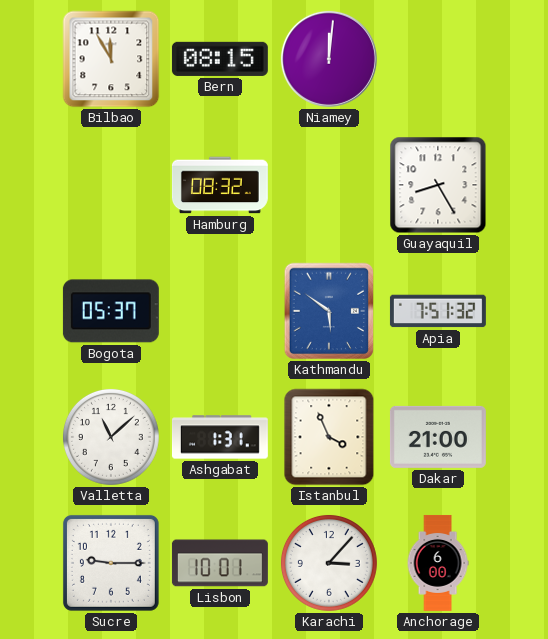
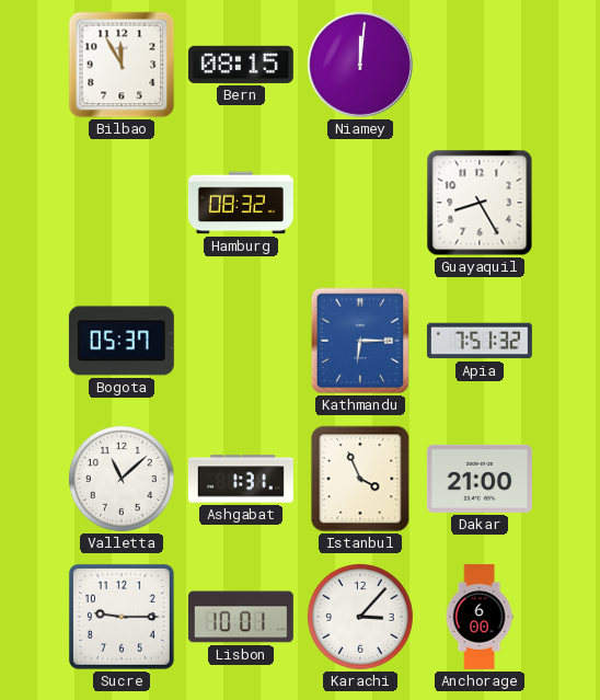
Kathmandu: 5:51 -> 6:15
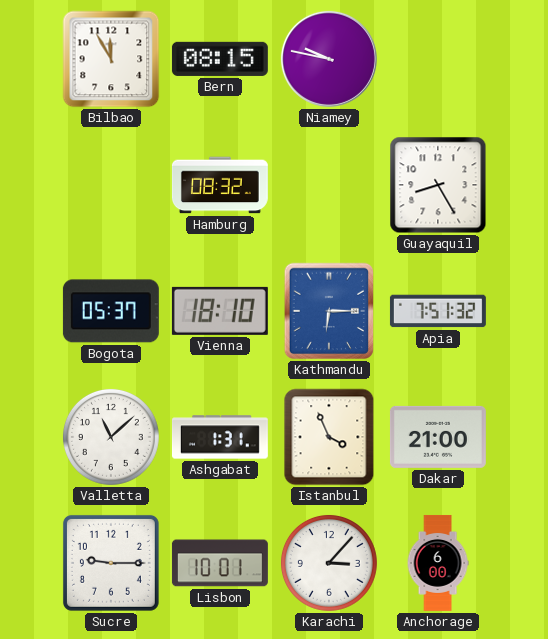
Niamey: 12:01 -> 9:47
Vienna: none -> 18:10
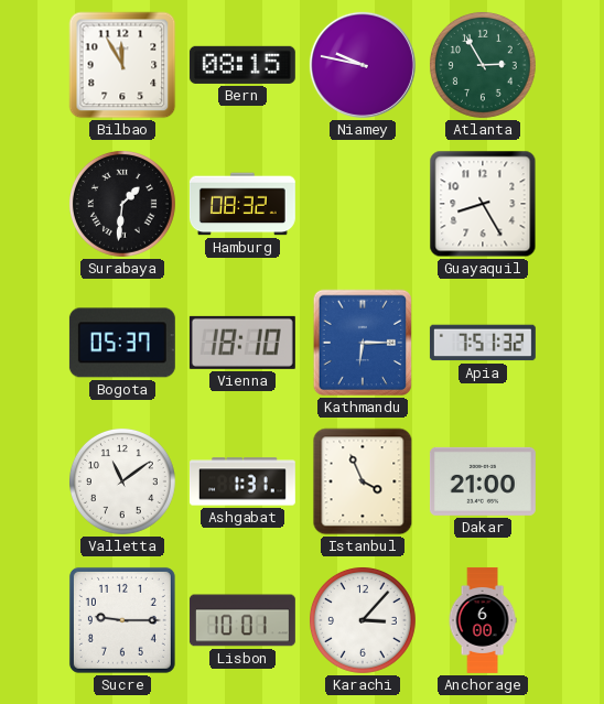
Atlanta: none -> 2:55
Surabaya: none -> 1:31
Valletta: 11:08 -> 11:09
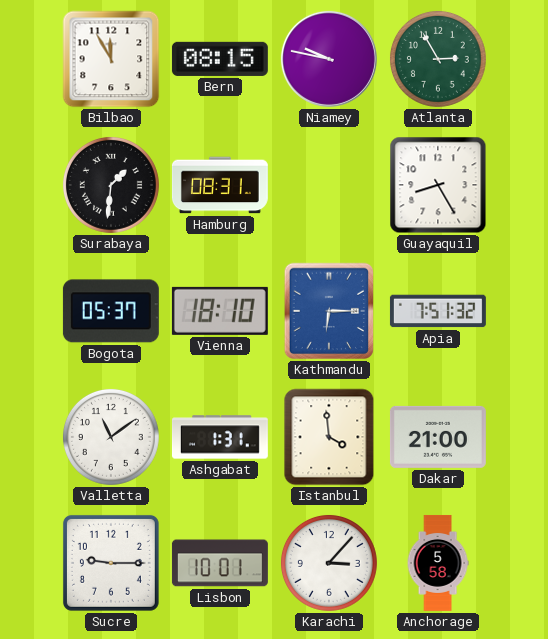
Hamburg: 08:32 -> 08:31
Istanbul: 3:56 -> 3:59
Anchorage: 6:00 -> 5:58
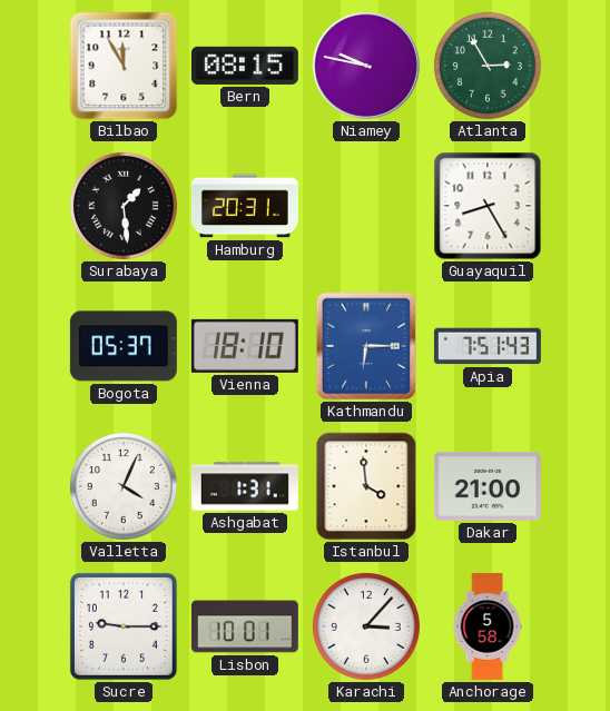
Surabaya: 1:31 -> 1:29
Hamburg: 08:31 -> 20:31
Apia: 7:51:32 -> 7:51:43
Valletta: 11:09 -> 4:04
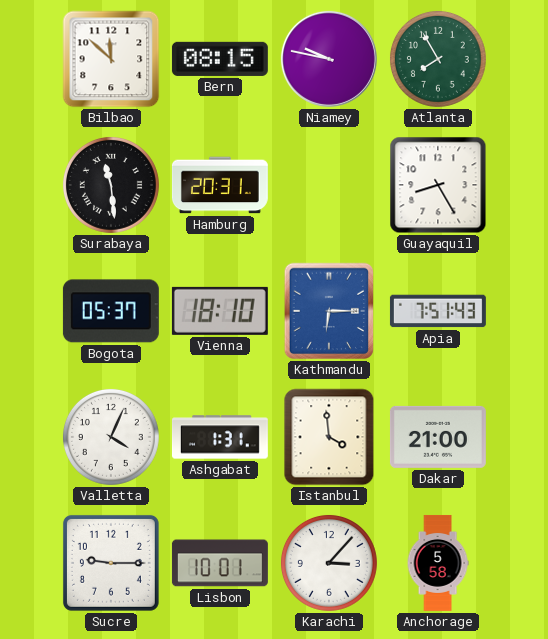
Bilbao: 11:55 -> 11:52
Atlanta: 2:55 -> 7:55
Surabaya: 1:29 -> 11:29
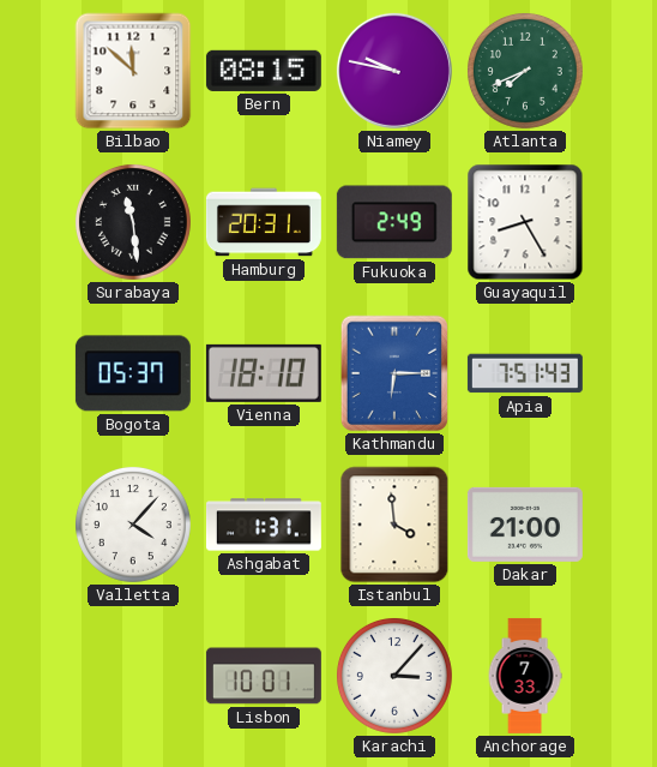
Atlanta: 7:55 -> 7:41
Fukuoka: none -> 2:49
Valletta: 4:04 -> 4:07
Sucre: 9:15 -> none
Anchorage: 5:58 -> 7:33
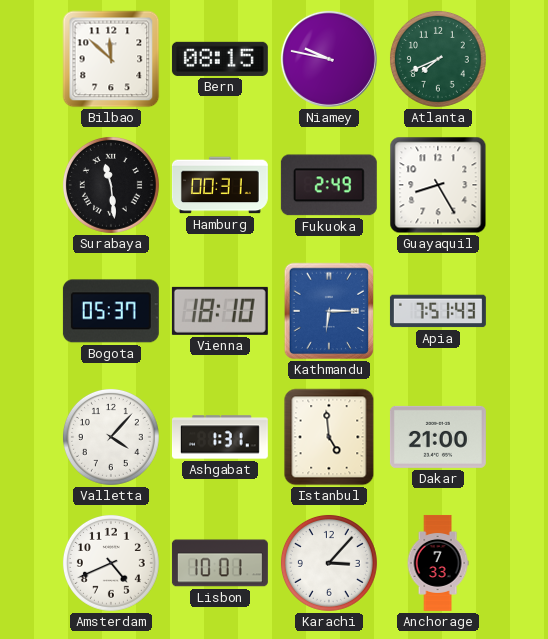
Hamburg: 20:31 -> 00:31
Istanbul: 3:59 -> 4:59
Amsterdam: none -> 4:41
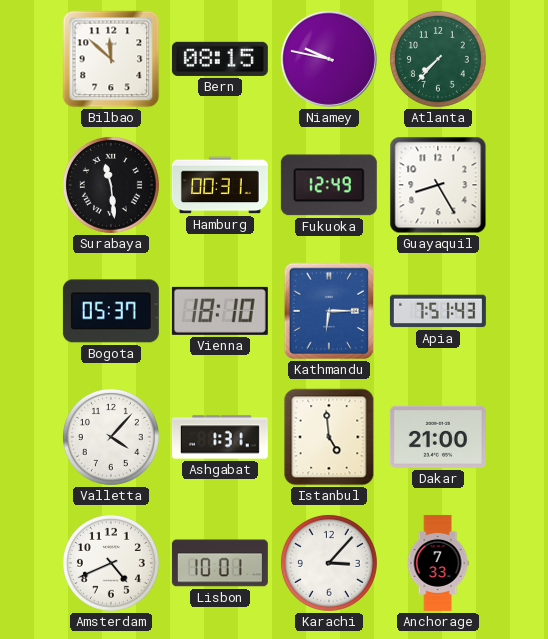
Atlanta: 7:41 -> 7:37
Fukuoka: 2:49 -> 12:49
